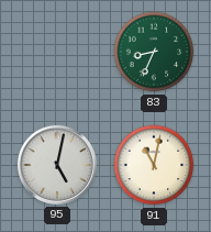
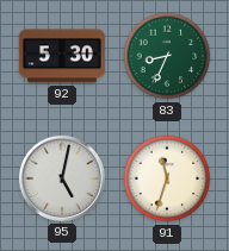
92: none -> 5:30
91: 11:02 -> 11:33
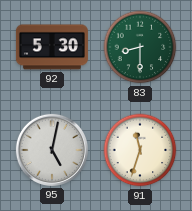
83: 8:34 -> 8:30
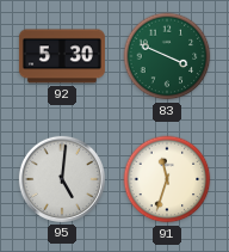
83: 8:30 -> 3:49
95: 5:02 -> 5:01
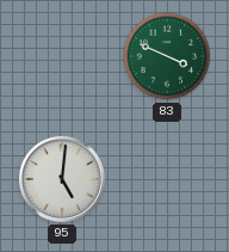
92: 5:30 -> none
91: 11:33 -> none
